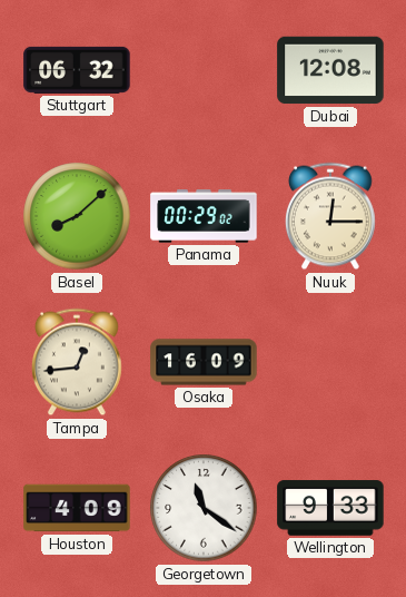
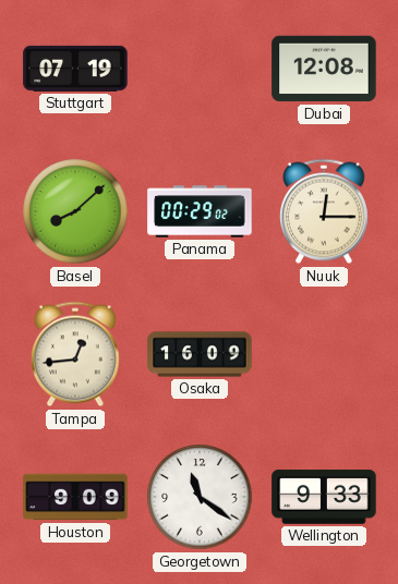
Stuttgart: 06:32 -> 07:19
Houston: 4:09 -> 9:09
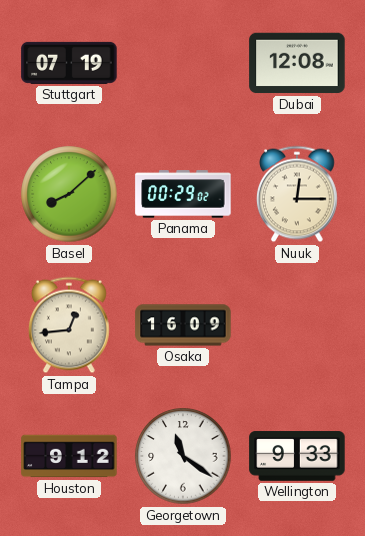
Houston: 9:09 -> 9:12
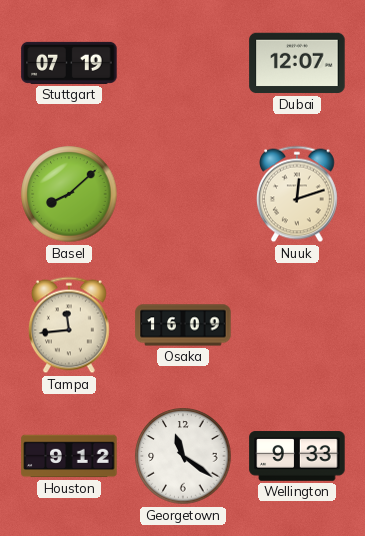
Dubai: 12:08 -> 12:07
Panama: 00:29 -> none
Nuuk: 12:15 -> 12:12
Tampa: 12:44 -> 11:44
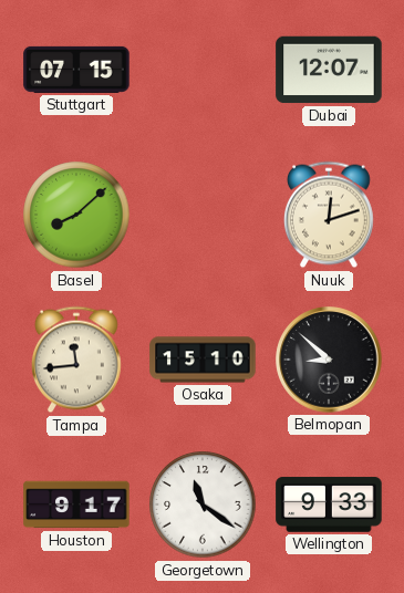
Stuttgart: 07:19 -> 07:15
Osaka: 16:09 -> 15:10
Belmopan: none -> 8:52
Houston: 9:12 -> 9:17
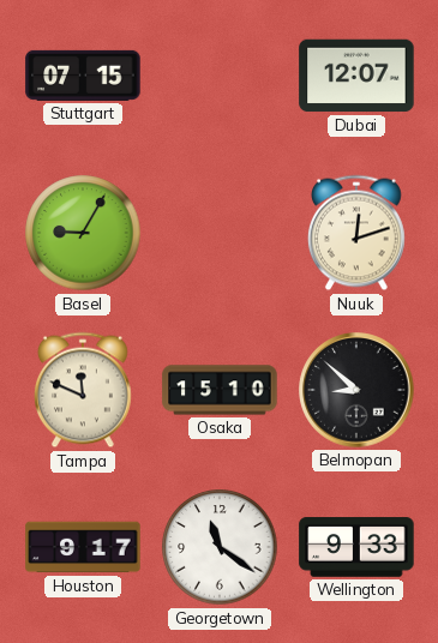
Basel: 8:08 -> 9:05
Tampa: 11:44 -> 11:49
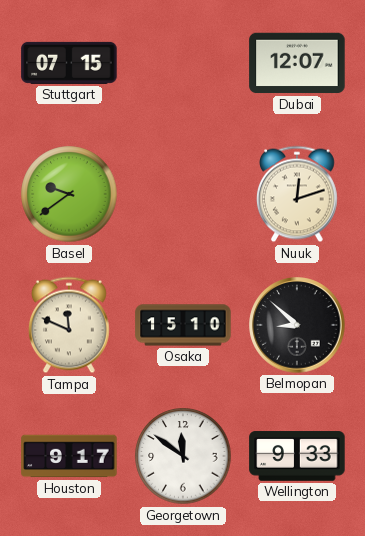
Basel: 9:05 -> 9:39
Georgetown: 11:21 -> 11:51
